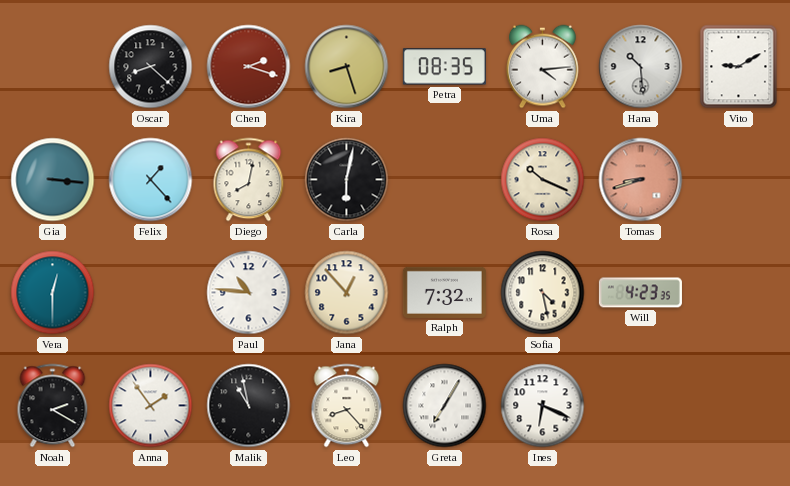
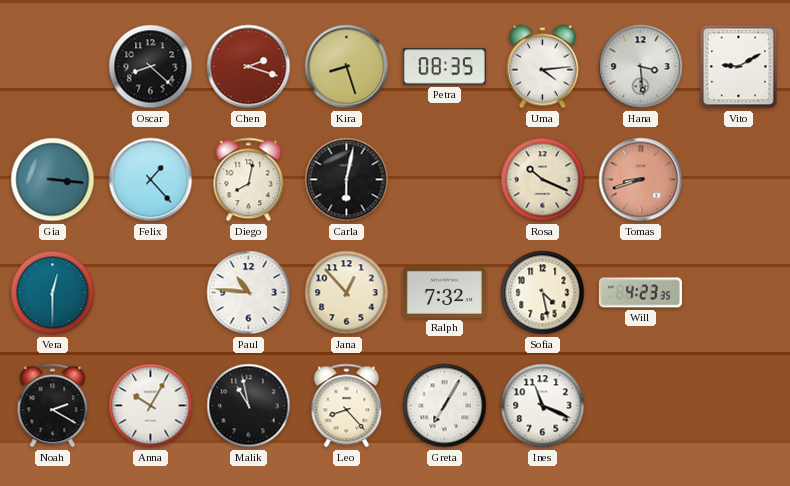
Hana: 10:29 -> 3:29
Anna: 1:54 -> 10:05
Ines: 6:19 -> 11:19
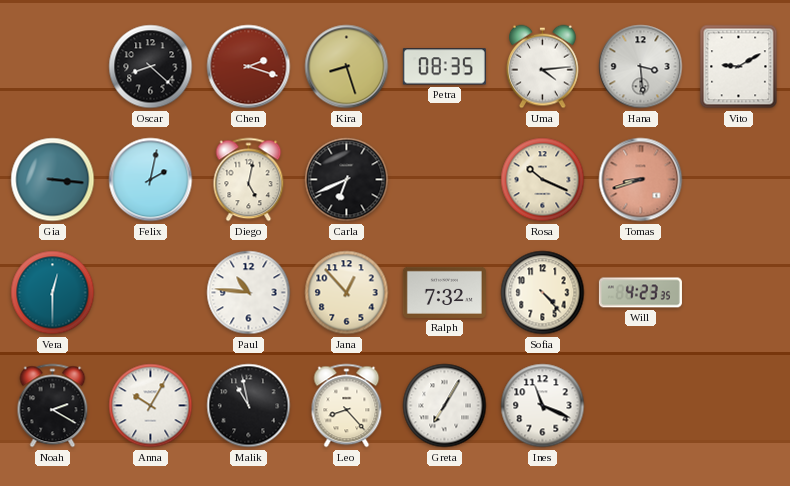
Felix: 1:23 -> 2:02
Diego: 8:02 -> 5:02
Carla: 6:02 -> 6:41
Sofia: 4:28 -> 4:23
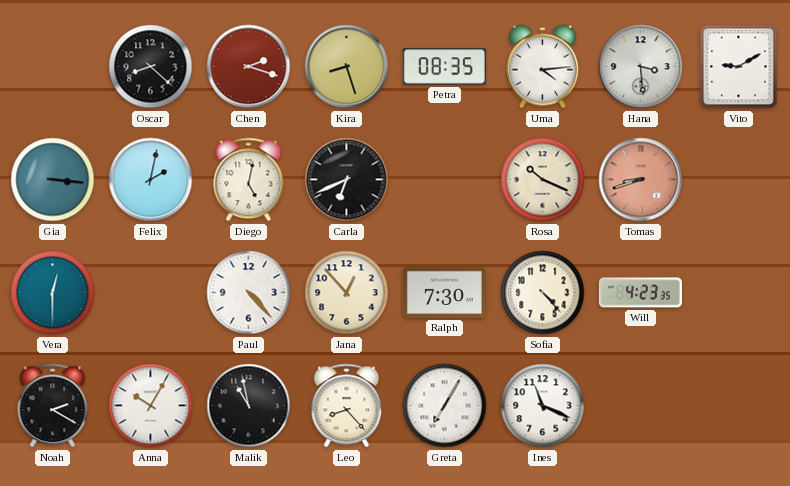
Paul: 10:46 -> 4:23
Ralph: 7:32 -> 7:30
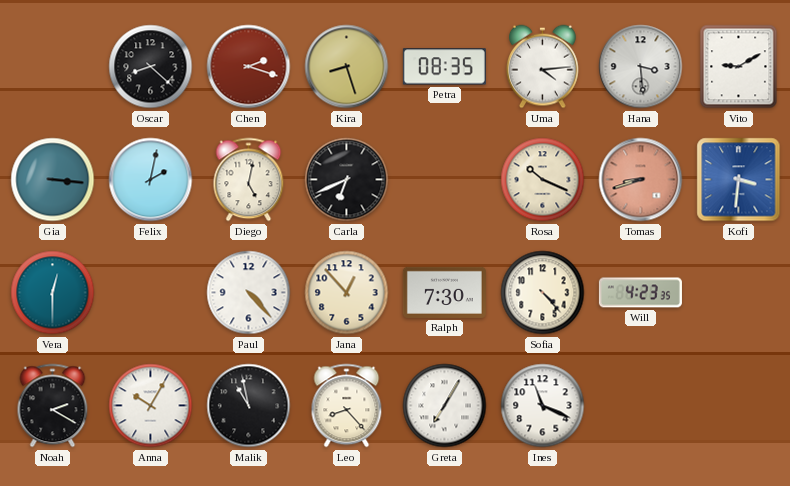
Kofi: none -> 3:31
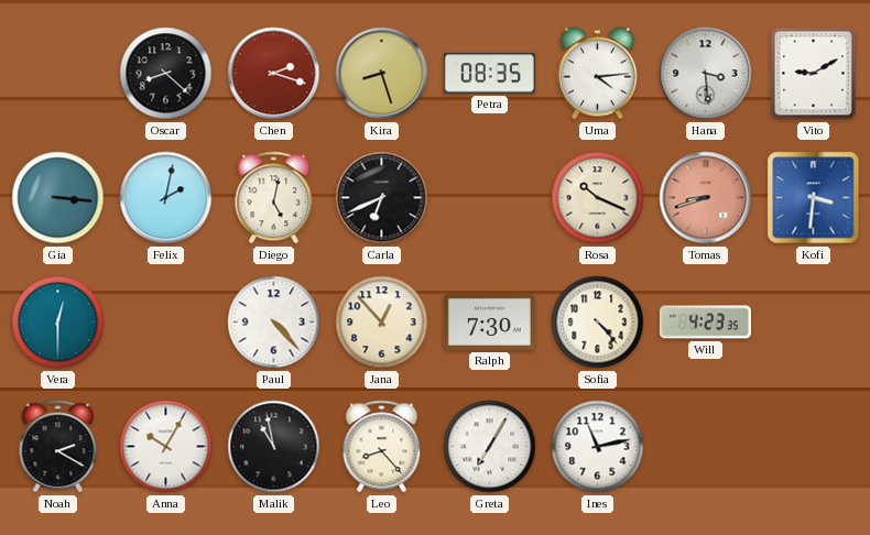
Ines: 11:19 -> 11:13
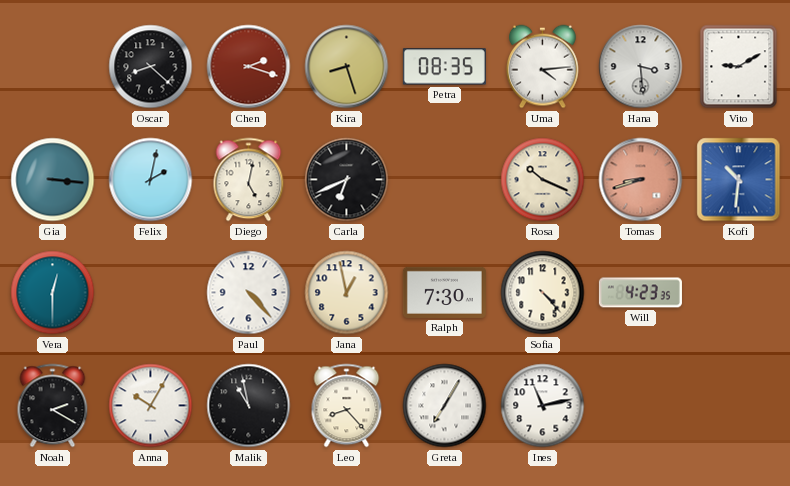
Kofi: 3:31 -> 10:31
Jana: 12:53 -> 12:58
